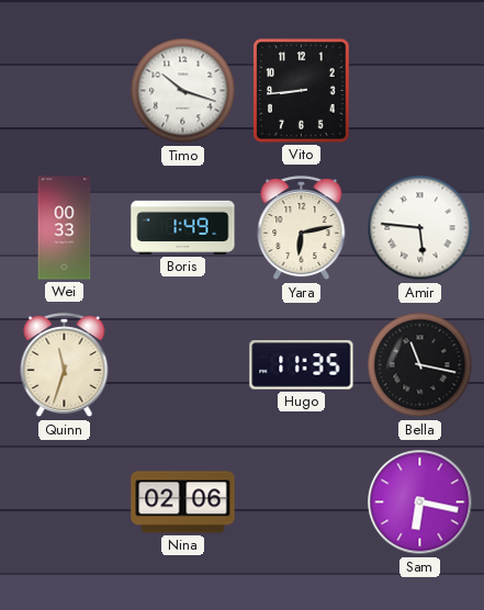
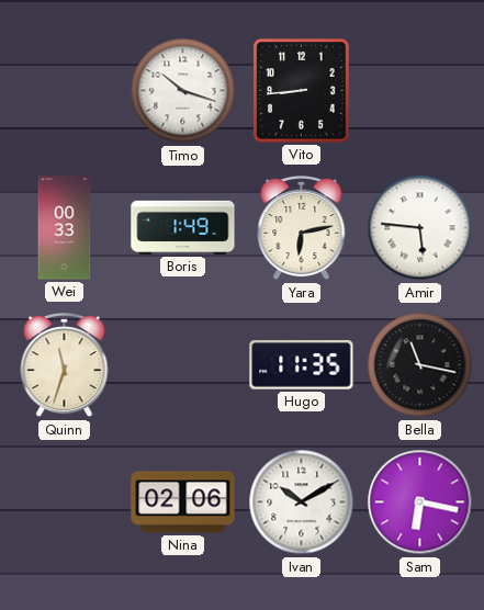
Ivan: none -> 10:10
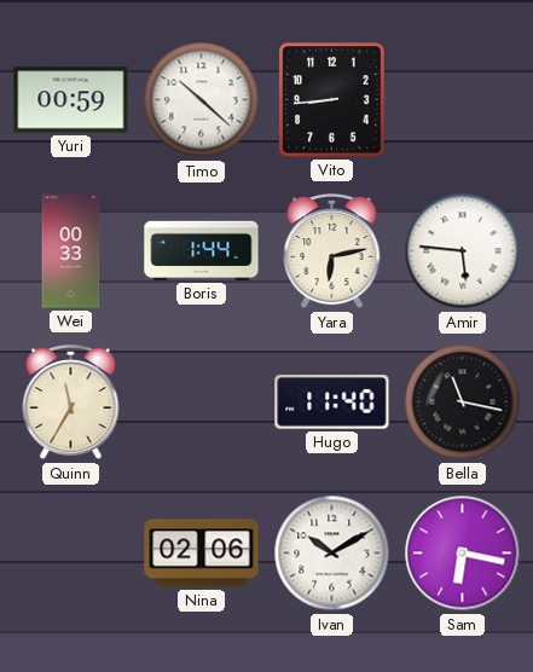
Yuri: none -> 00:59
Timo: 10:18 -> 10:22
Boris: 1:49 -> 1:44
Quinn: 11:33 -> 11:35
Hugo: 11:35 -> 11:40
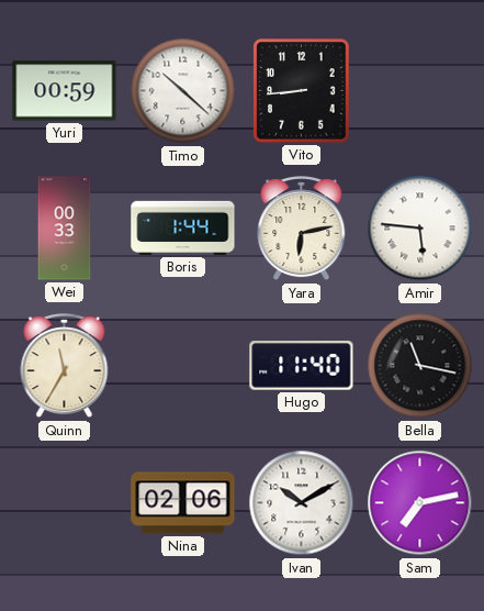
Sam: 6:17 -> 7:13
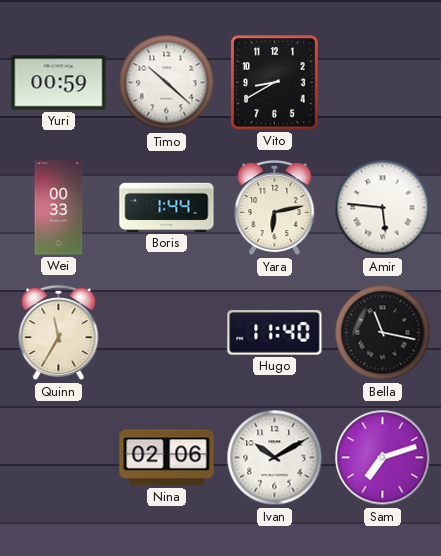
Vito: 8:44 -> 8:40
Sam: 7:13 -> 7:12
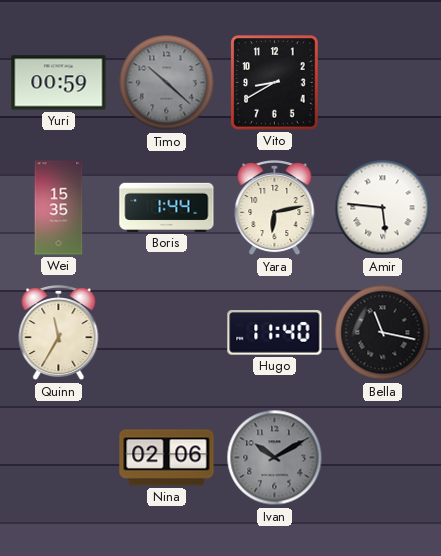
Timo dial: white -> grey
Wei: 00:33 -> 15:35
Ivan dial: white -> grey
Sam: 7:12 -> none
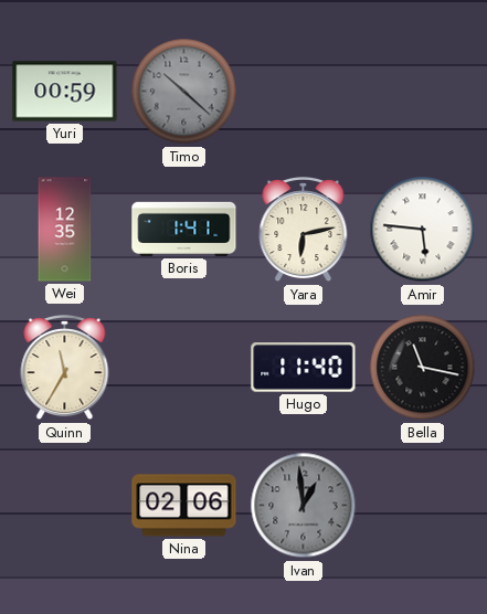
Vito: 8:40 -> none
Wei: 15:35 -> 12:35
Boris: 1:44 -> 1:41
Ivan: 10:10 -> 12:59
